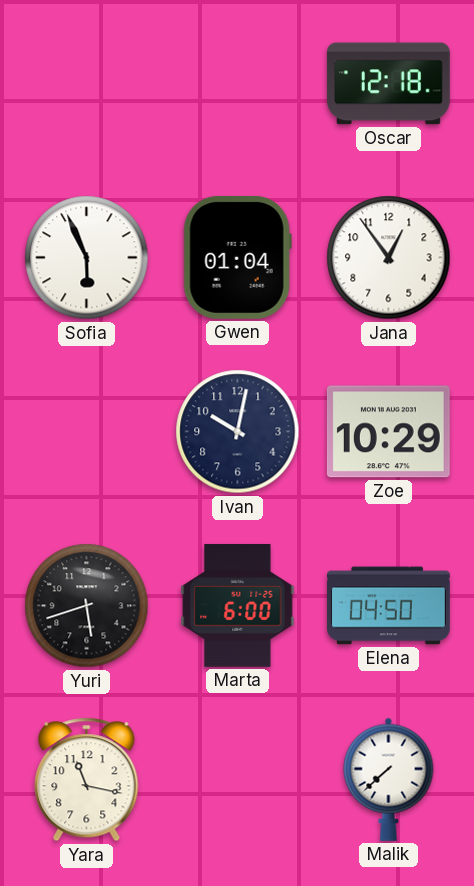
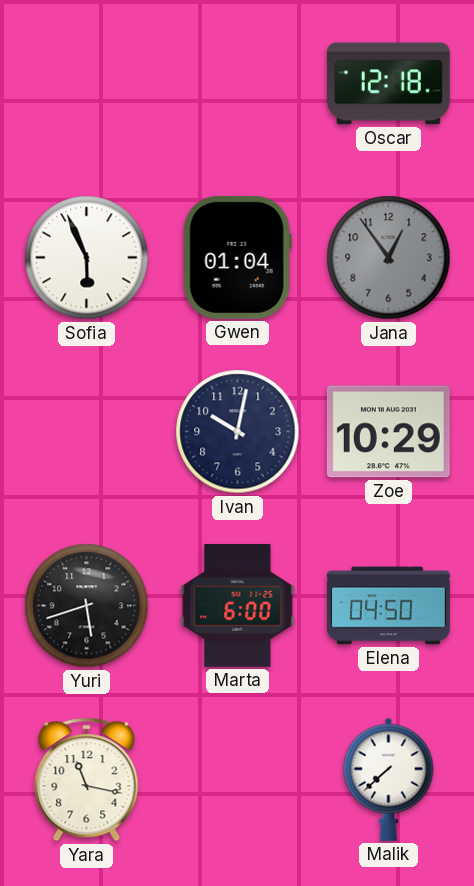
Jana dial: white -> grey
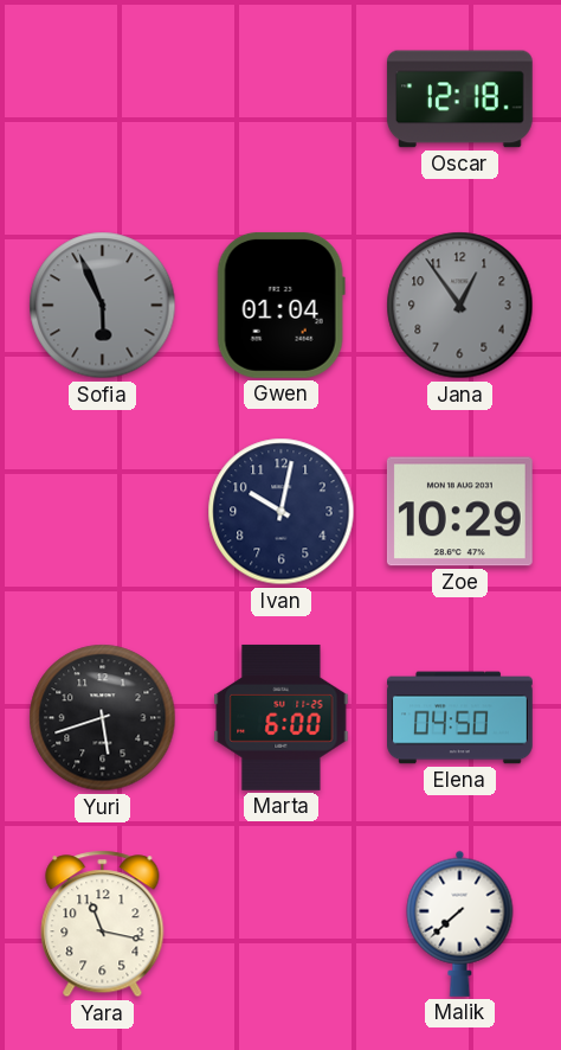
Sofia dial: white -> grey
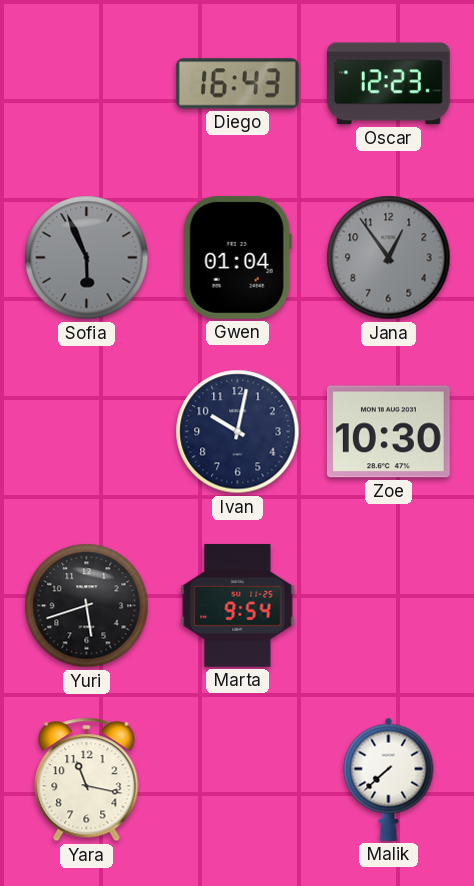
Diego: none -> 16:43
Oscar: 12:18 -> 12:23
Zoe: 10:29 -> 10:30
Marta: 6:00 -> 9:54
Elena: 04:50 -> none
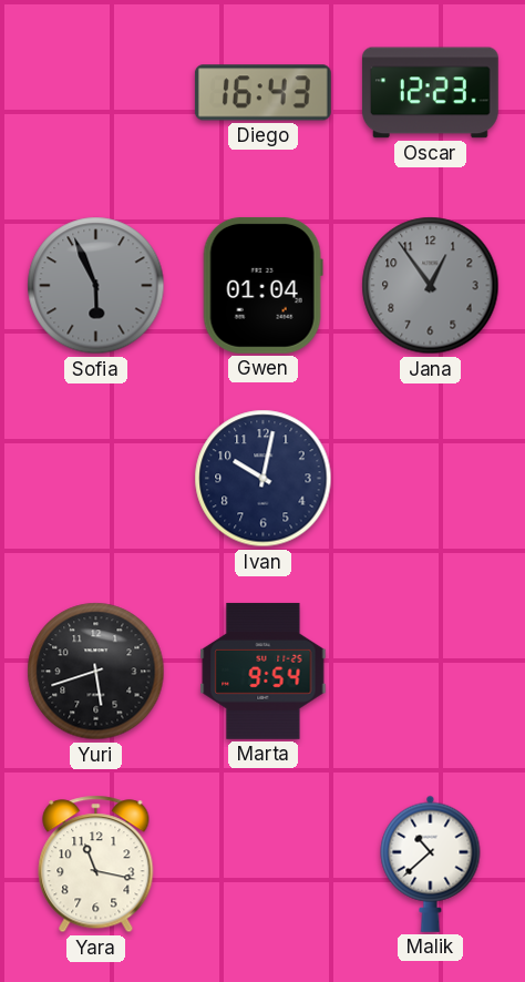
Zoe: 10:30 -> none
Malik: 7:38 -> 10:38
